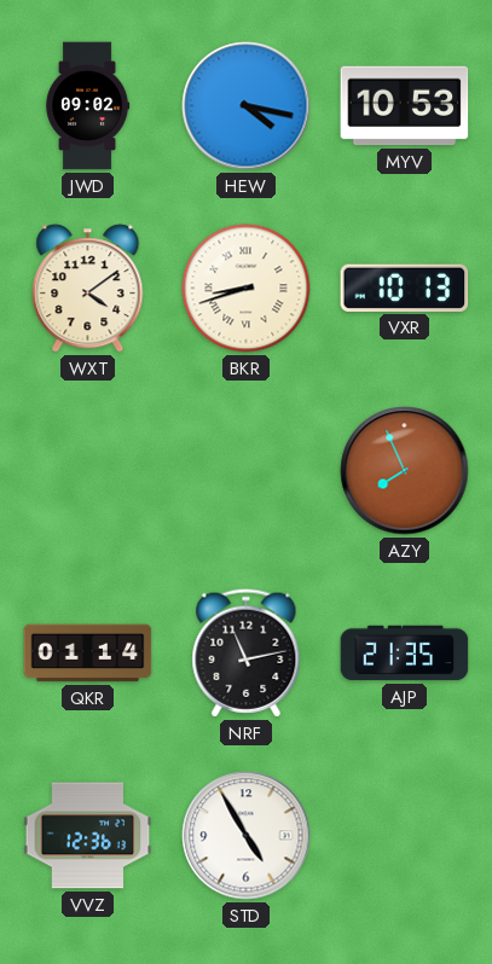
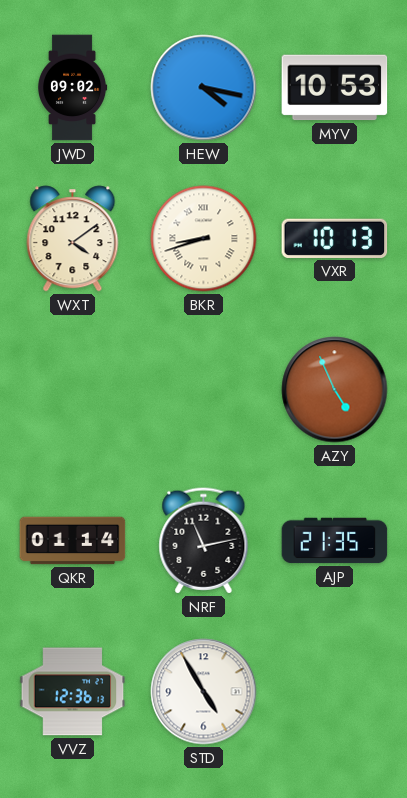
AZY: 7:56 -> 4:56
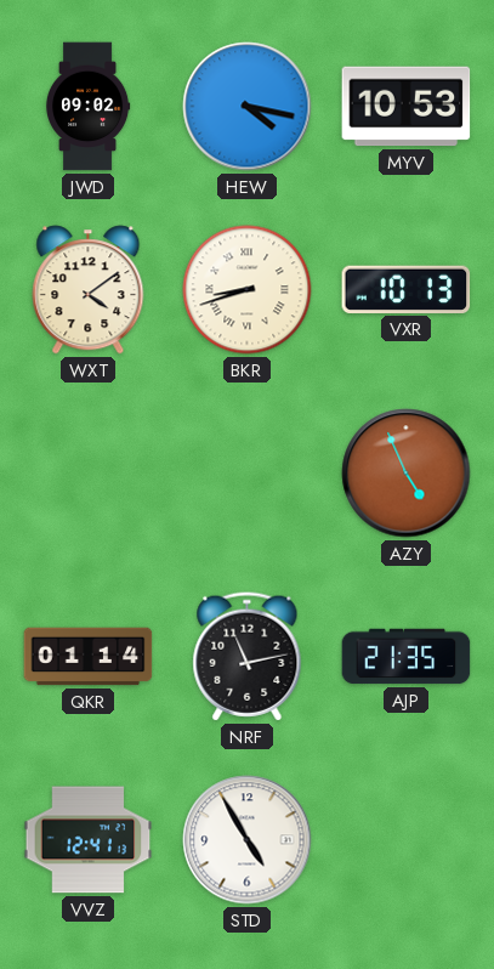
VVZ: 12:36 -> 12:41
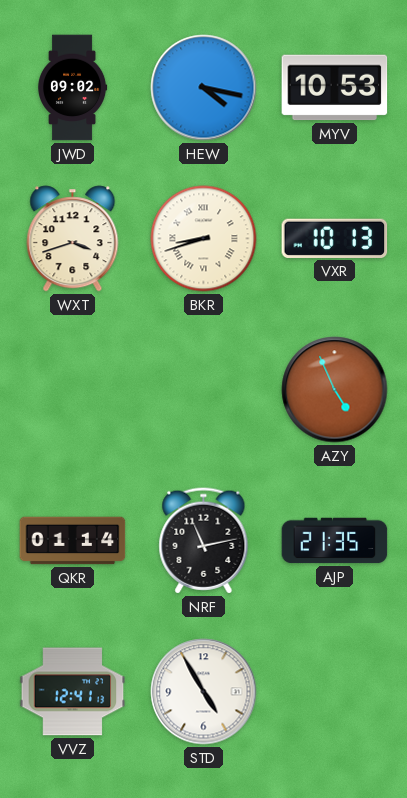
WXT: 4:09 -> 3:42
